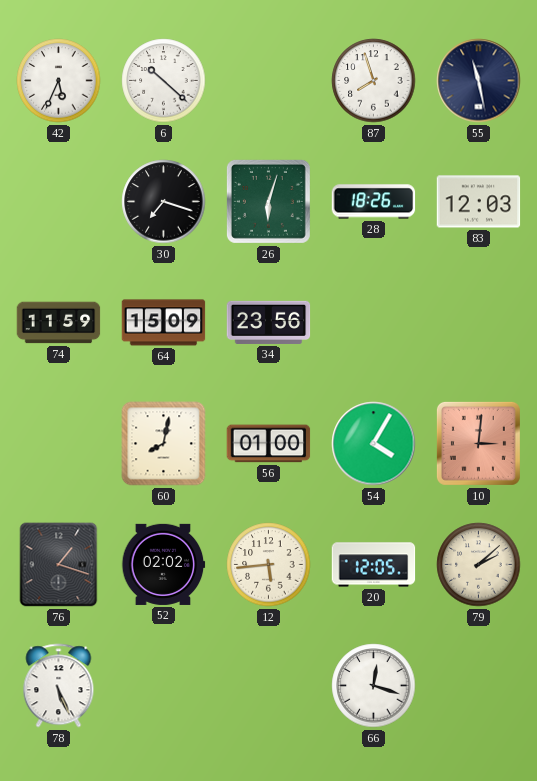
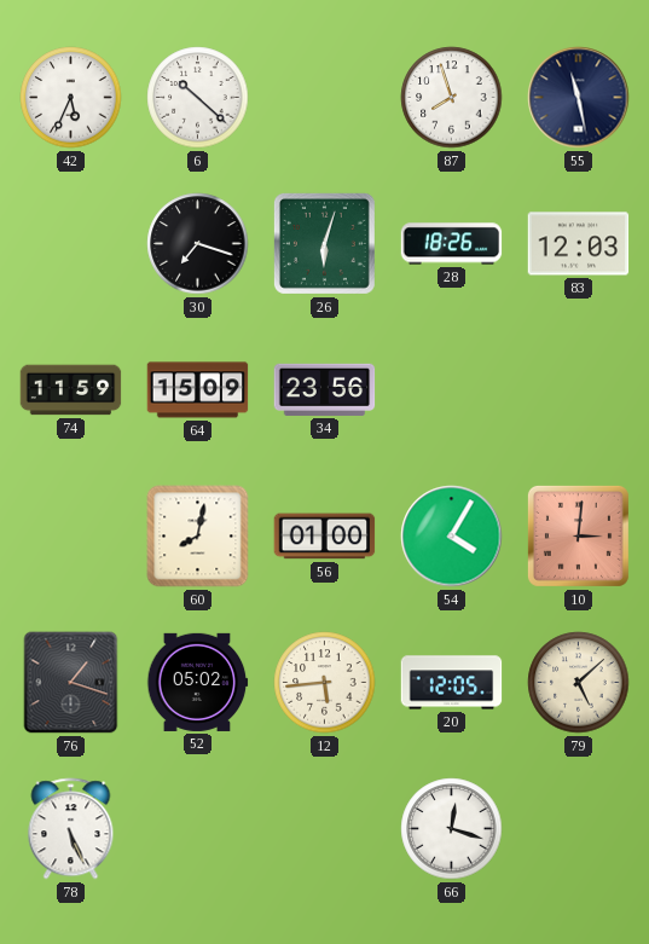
52: 02:02 -> 05:02
79: 2:08 -> 5:08
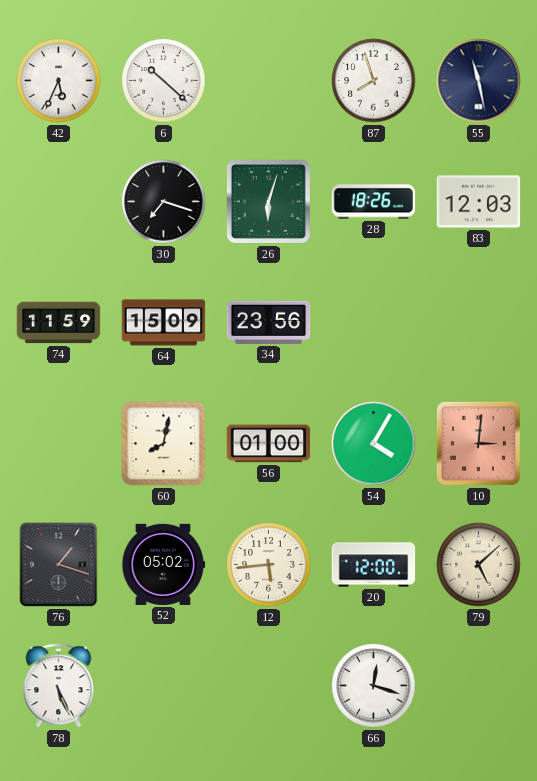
20: 12:05 -> 12:00
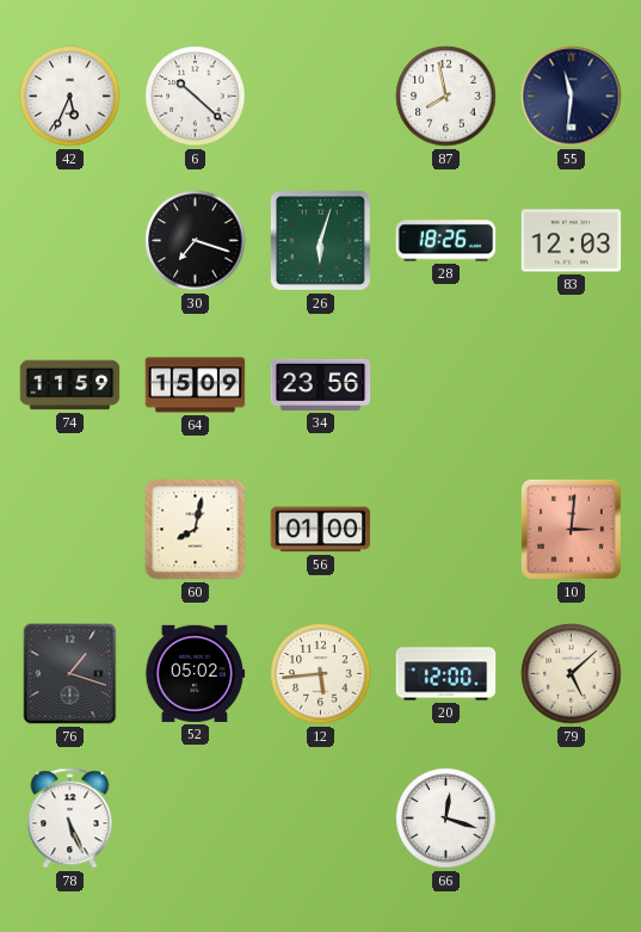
87: 7:57 -> 7:58
55: 11:28 -> 11:31
54: 4:05 -> none
